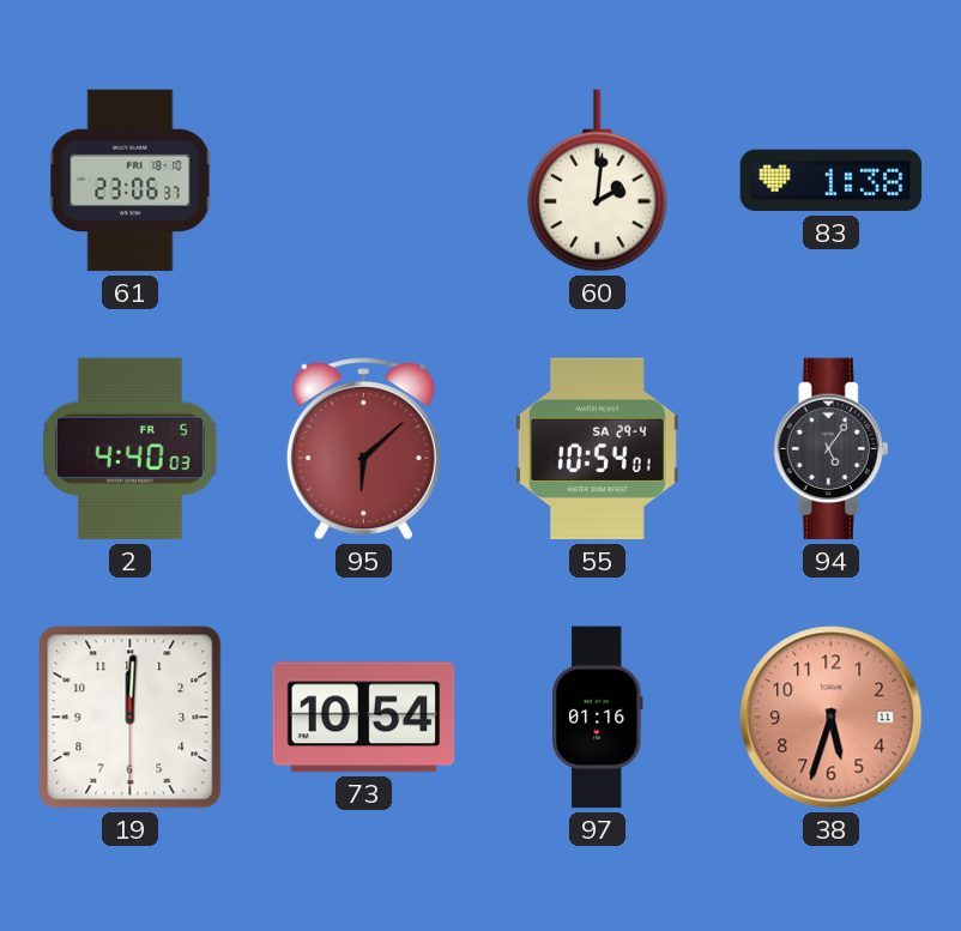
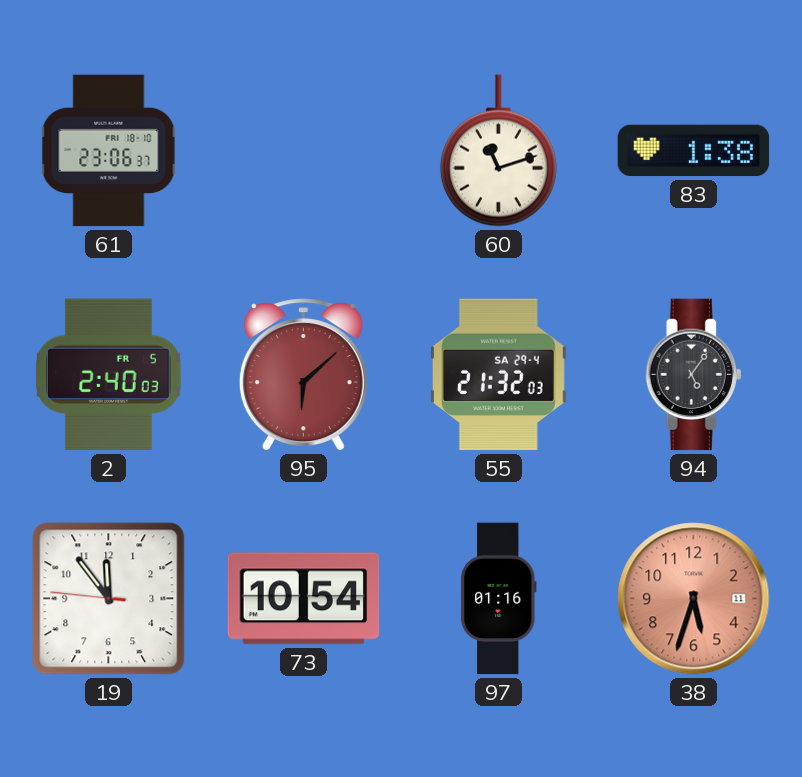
60: 2:01 -> 11:12
2: 4:40 -> 2:40
55: 10:54 -> 21:32
19: 12:00 -> 11:53
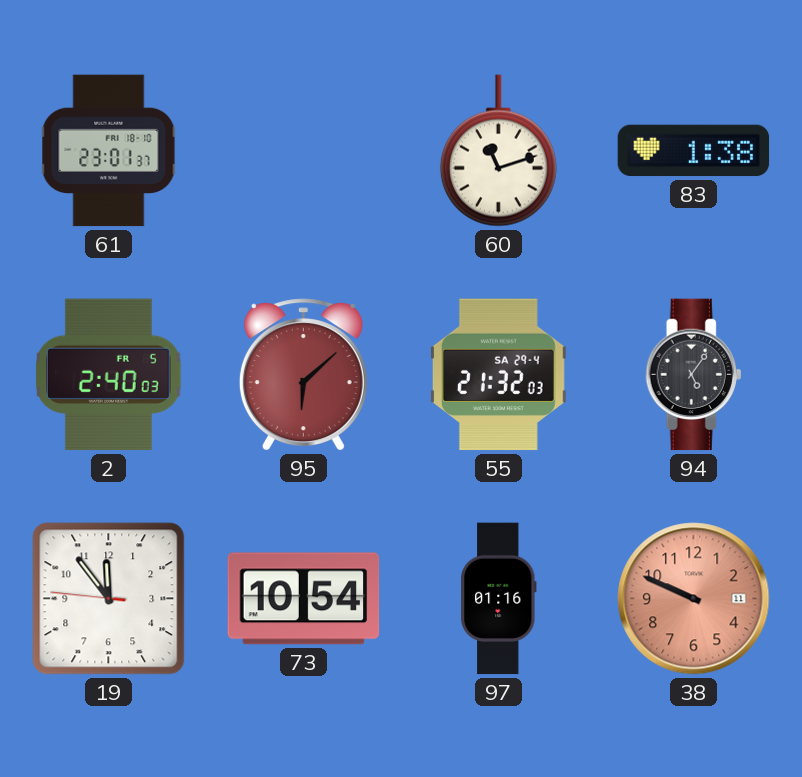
61: 23:06 -> 23:01
38: 5:33 -> 9:49
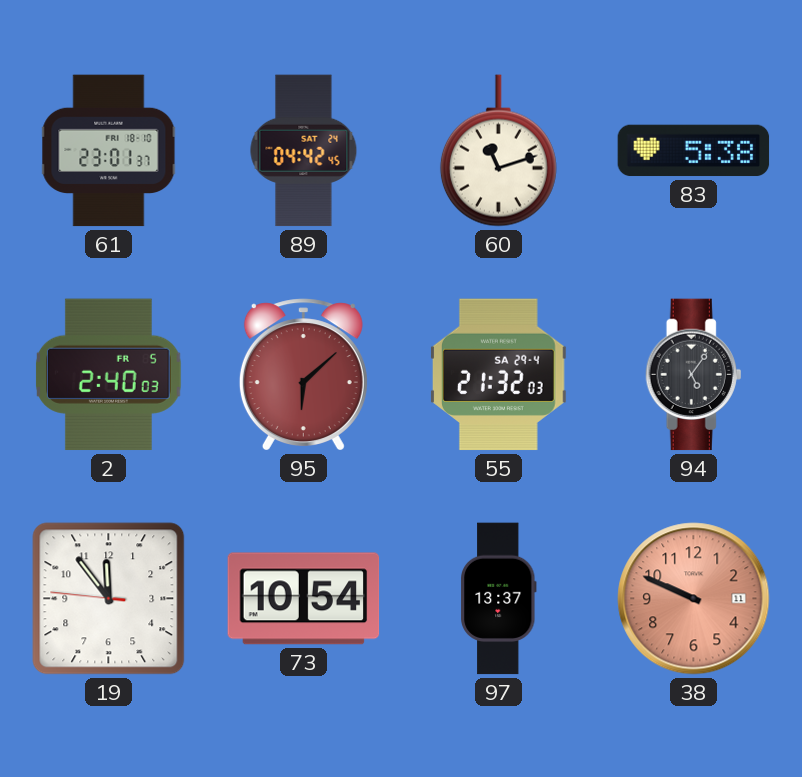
89: none -> 04:42
83: 1:38 -> 5:38
97: 01:16 -> 13:37
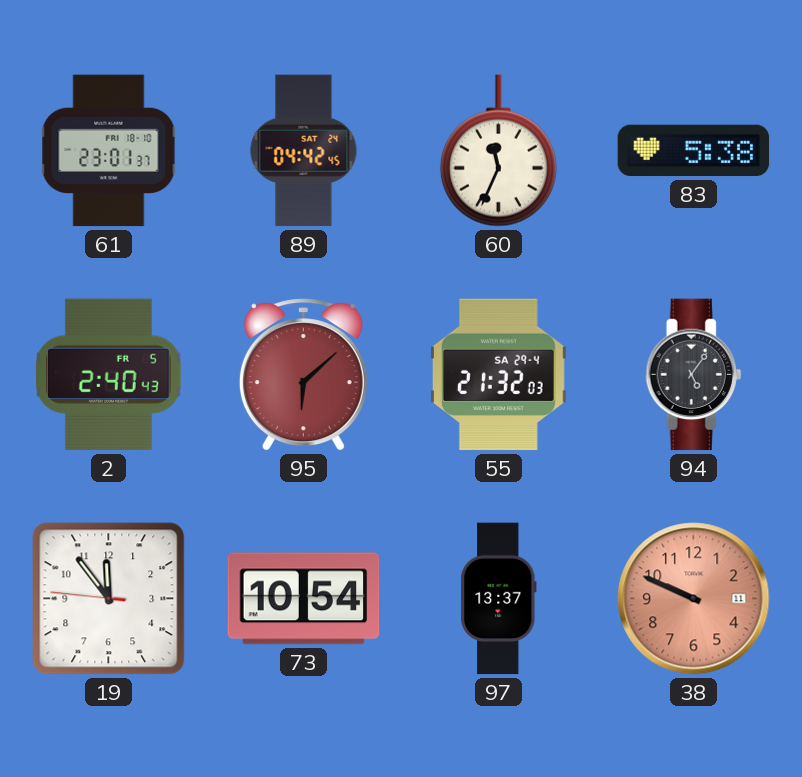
60: 11:12 -> 11:34
2: 2:40:03 -> 2:40:43
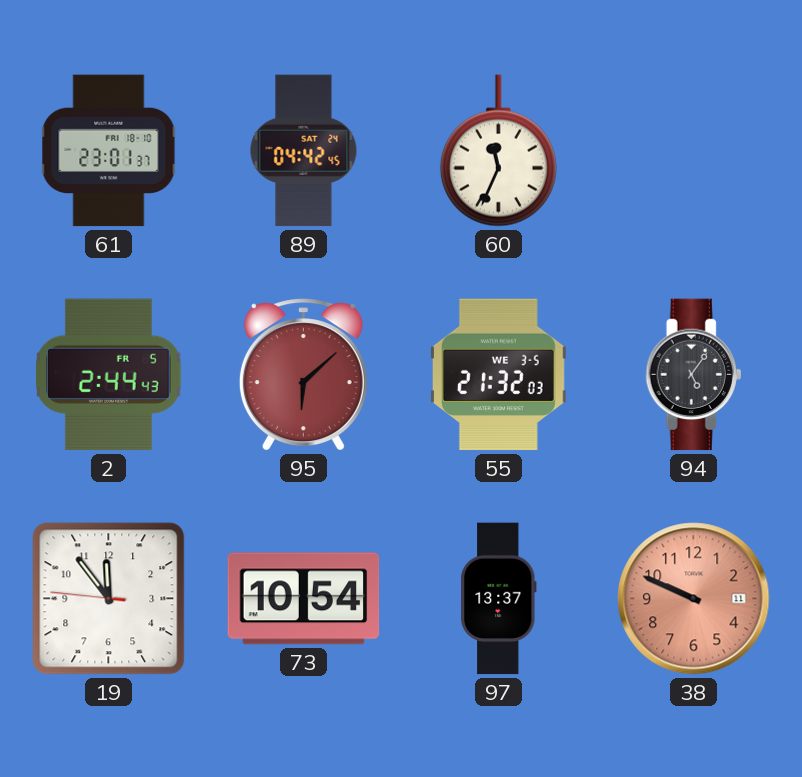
83: 5:38 -> none
2: 2:40 -> 2:44
55 date: SA 29-4 -> WE 3-5
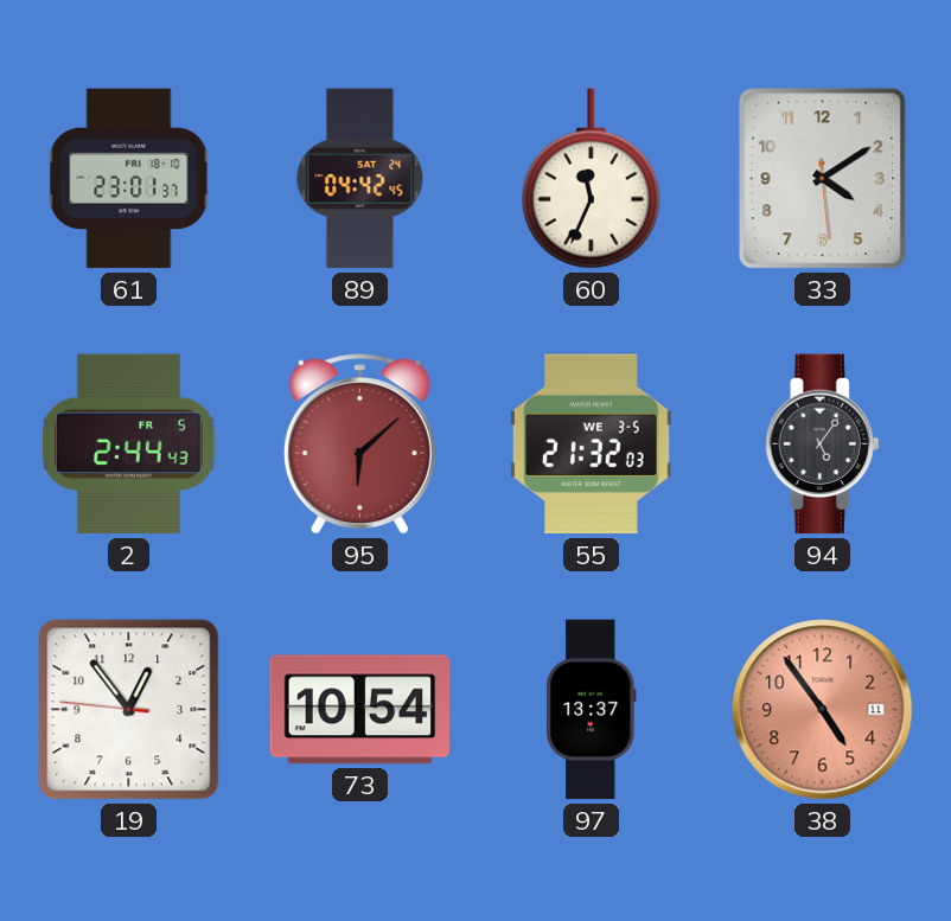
33: none -> 4:09
19: 11:53 -> 12:53
38: 9:49 -> 4:54
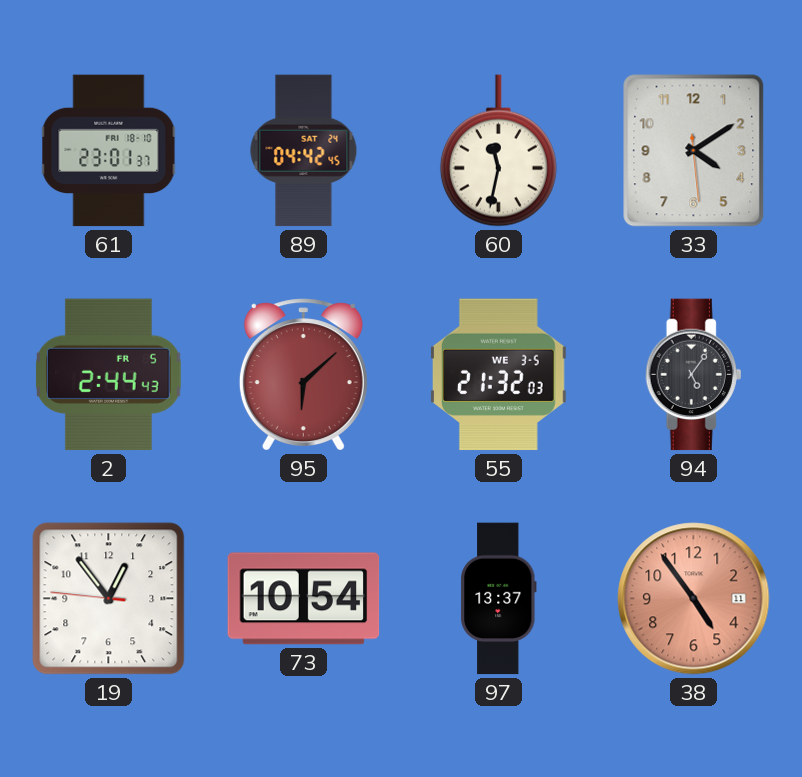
60: 11:34 -> 11:32
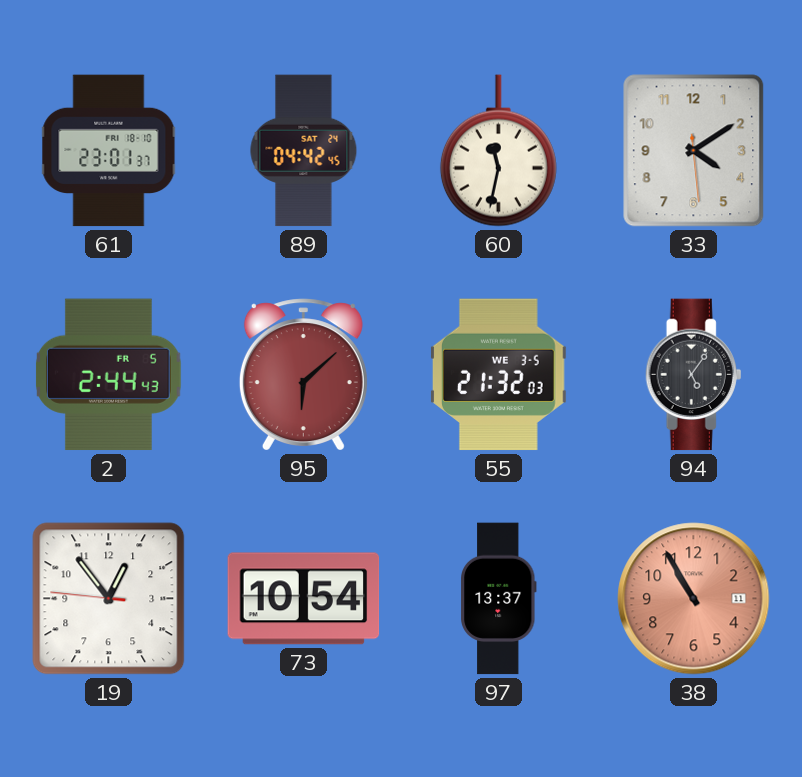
38: 4:54 -> 10:55
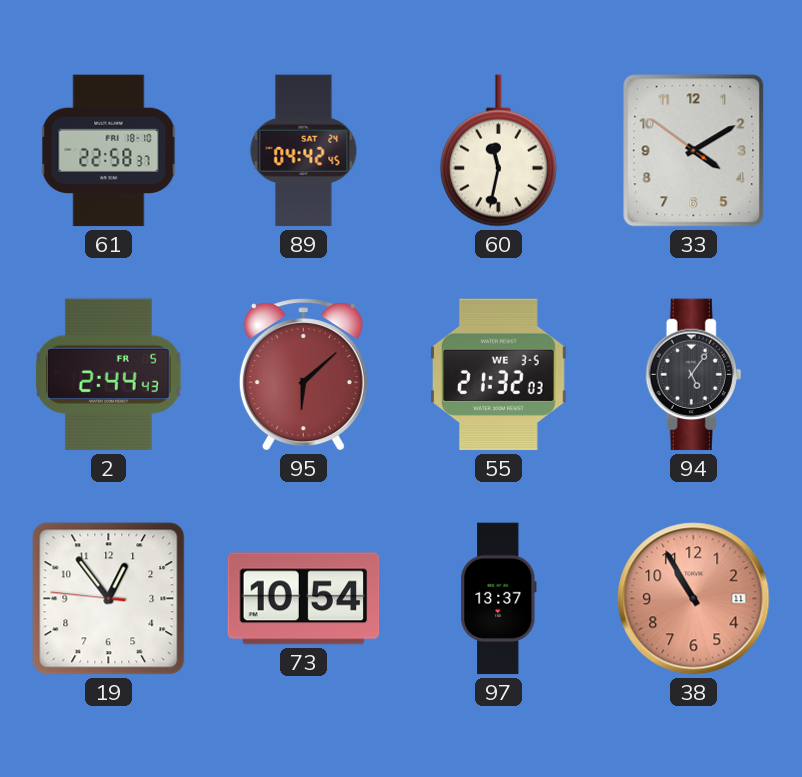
61: 23:01 -> 22:58
33: 4:09:29 -> 4:09:51
